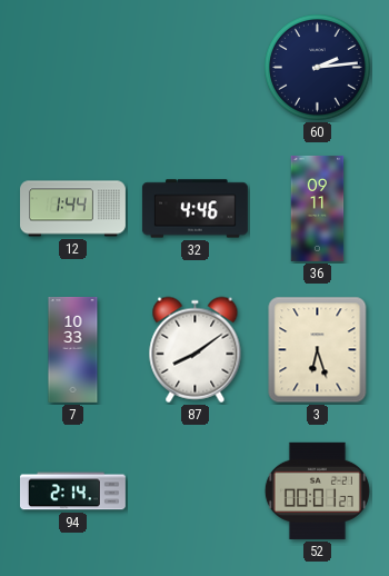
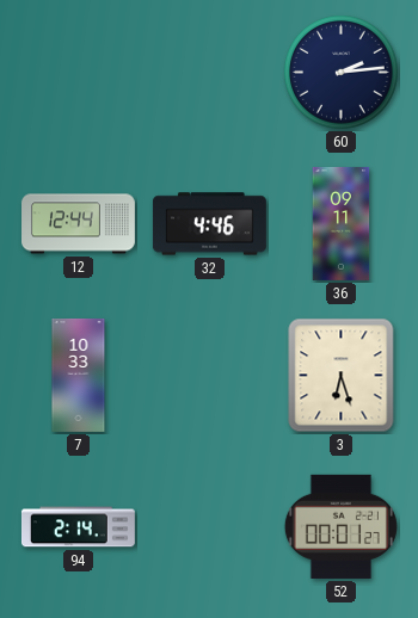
12: 1:44 -> 12:44
87: 8:09 -> none
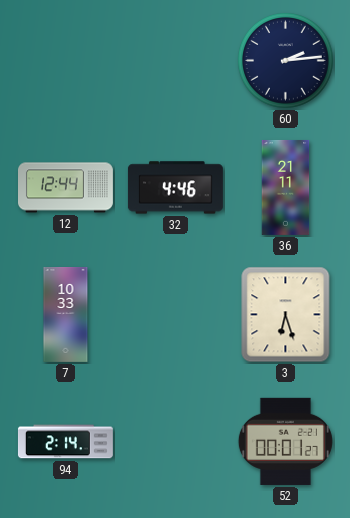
36: 09:11 -> 21:11
